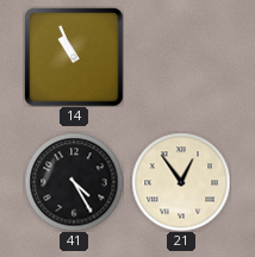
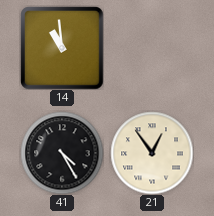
14: 10:56 -> 10:59
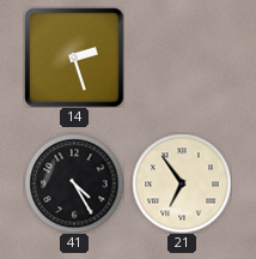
14: 10:59 -> 2:27
21: 12:54 -> 6:54
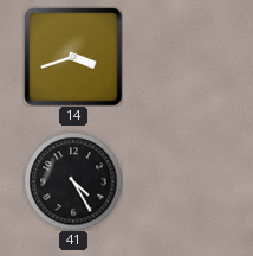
14: 2:27 -> 3:42
21: 6:54 -> none
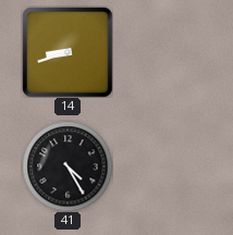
14: 3:42 -> 8:42
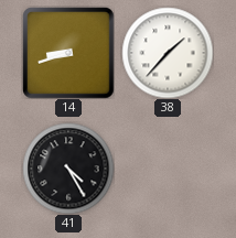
38: none -> 1:37
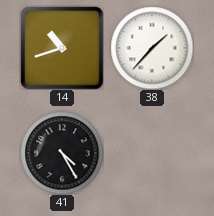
14: 8:42 -> 10:42
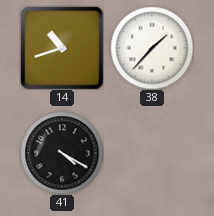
41: 4:25 -> 4:20
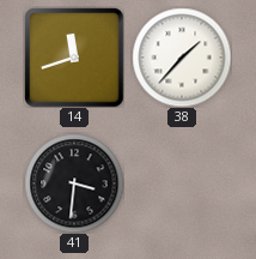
14: 10:42 -> 11:42
41: 4:20 -> 3:31
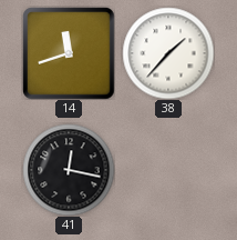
41: 3:31 -> 12:17
